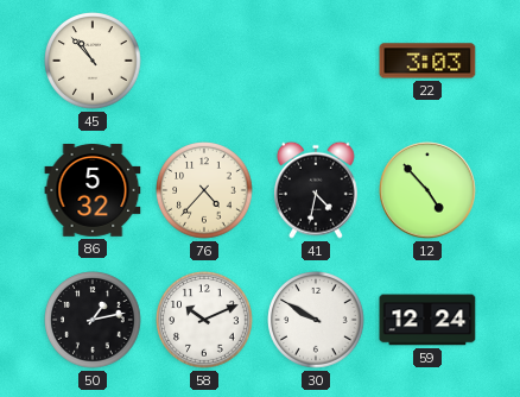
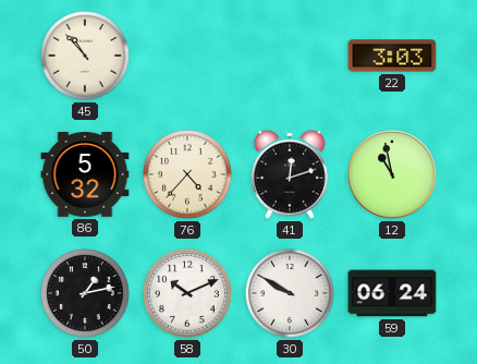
41: 4:32 -> 12:12
12: 4:53 -> 10:58
59: 12:24 -> 06:24
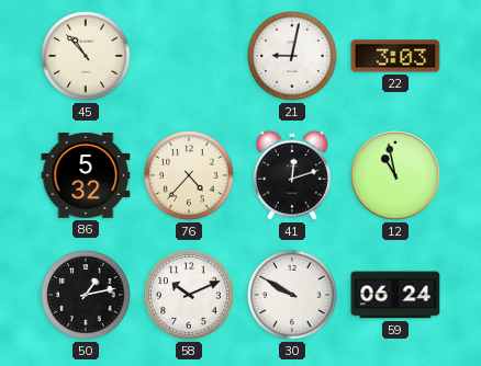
21: none -> 9:02
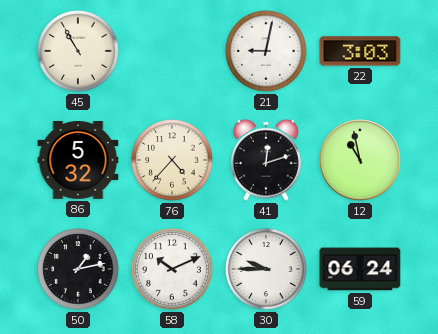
45: 10:53 -> 10:55
30: 9:50 -> 9:45
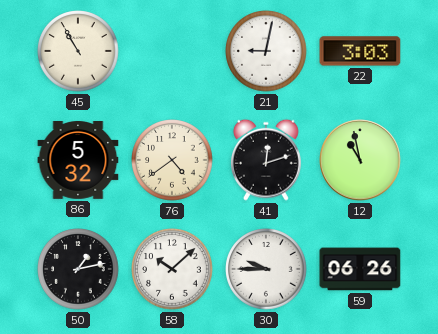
76: 4:37 -> 4:39
58: 10:11 -> 10:08
59: 06:24 -> 06:26
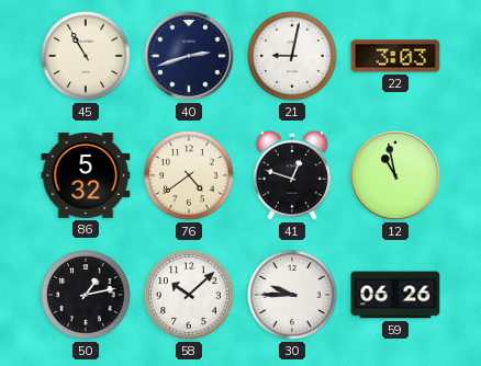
40: none -> 2:42
41: 12:12 -> 12:48
